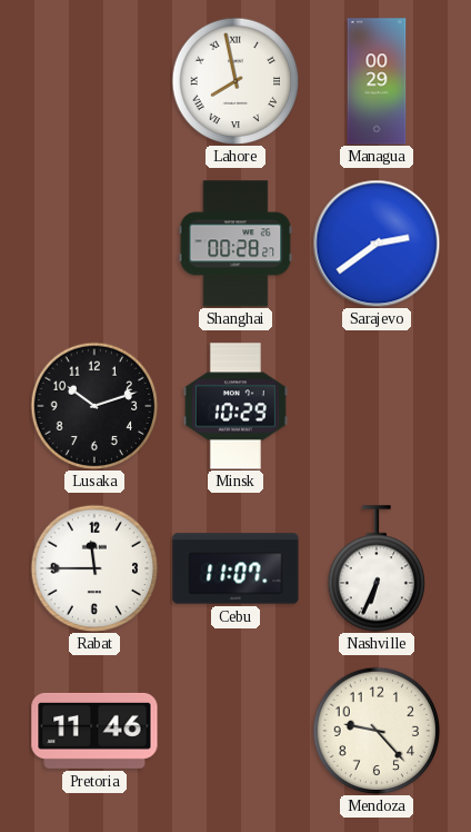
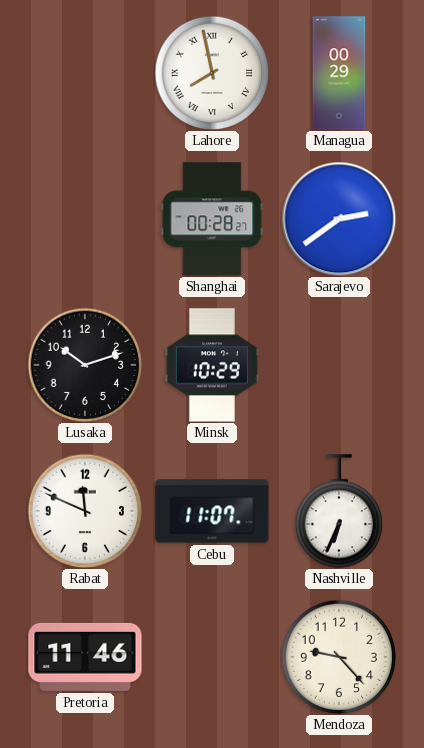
Rabat: 11:45 -> 11:49
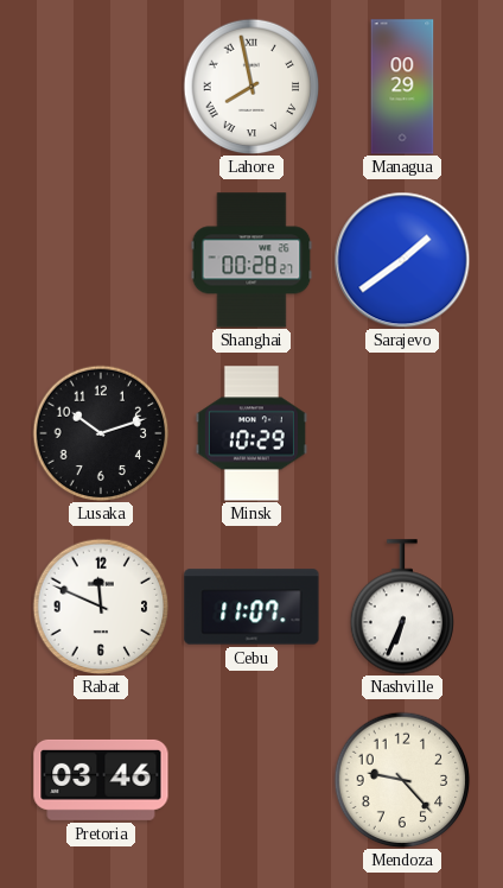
Sarajevo: 2:39 -> 1:39
Pretoria: 11:46 -> 03:46
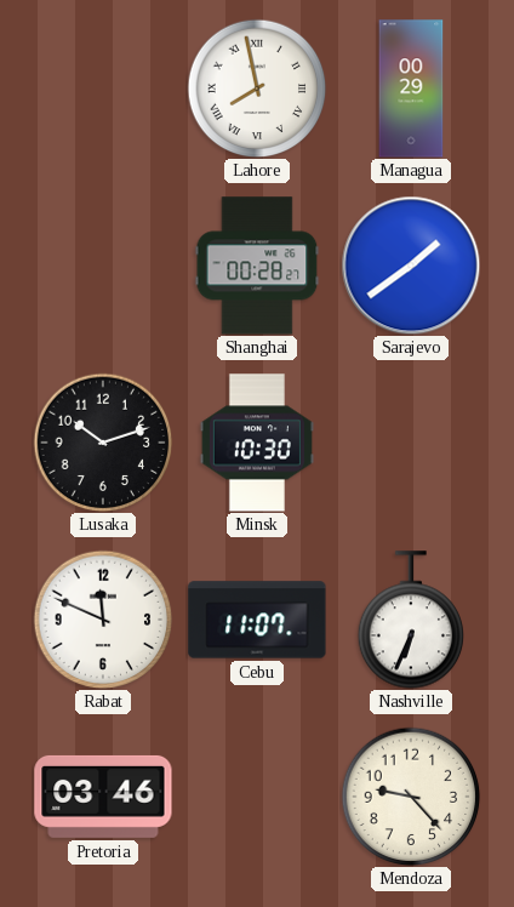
Minsk: 10:29 -> 10:30
